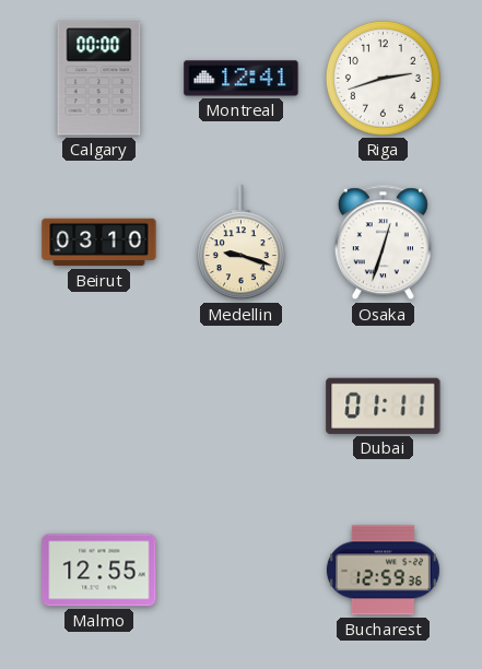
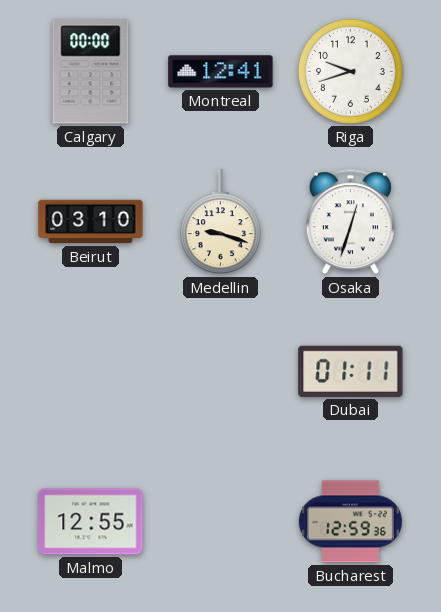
Riga: 2:42 -> 9:42
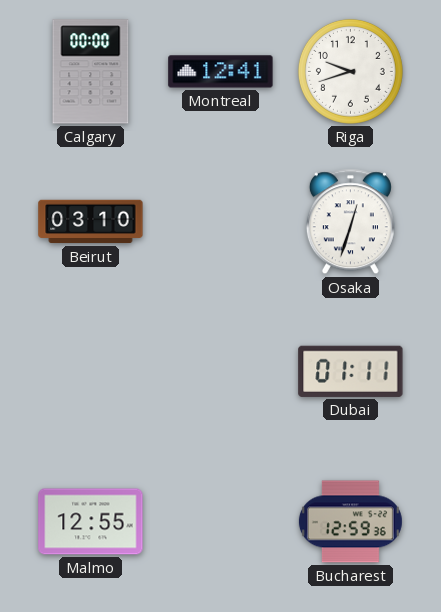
Medellin: 9:18 -> none
